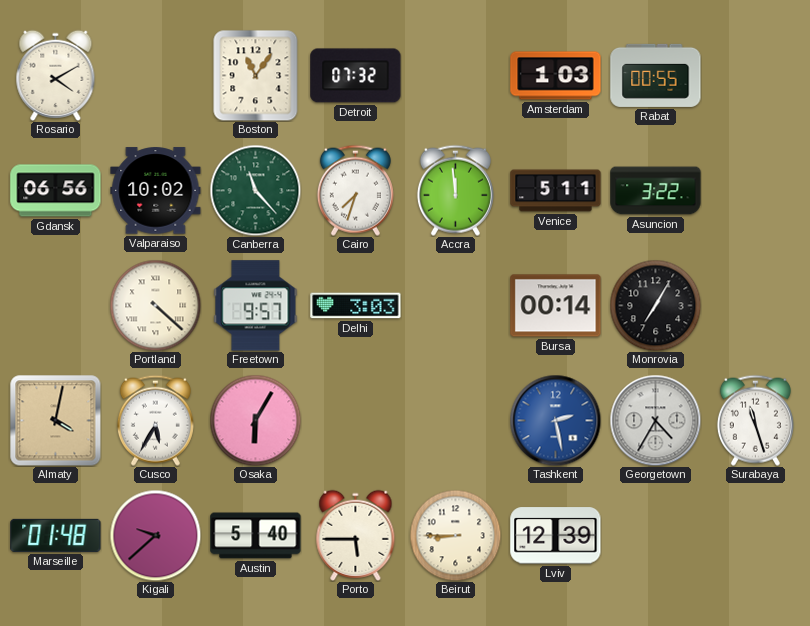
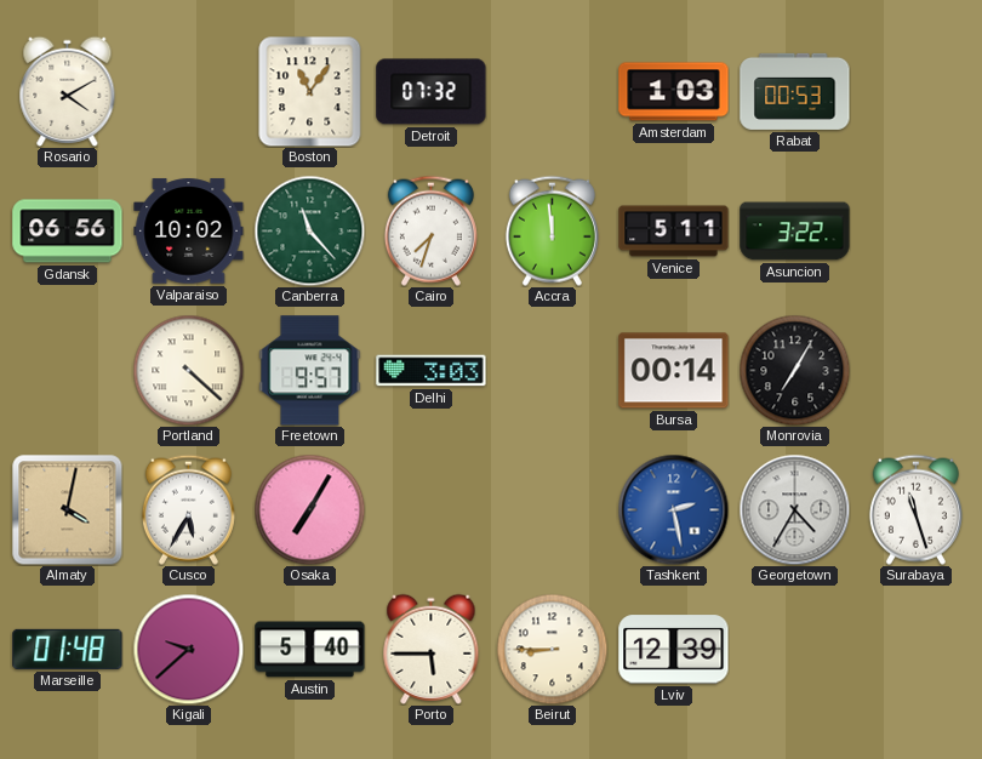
Rabat: 00:55 -> 00:53
Osaka: 6:05 -> 7:05
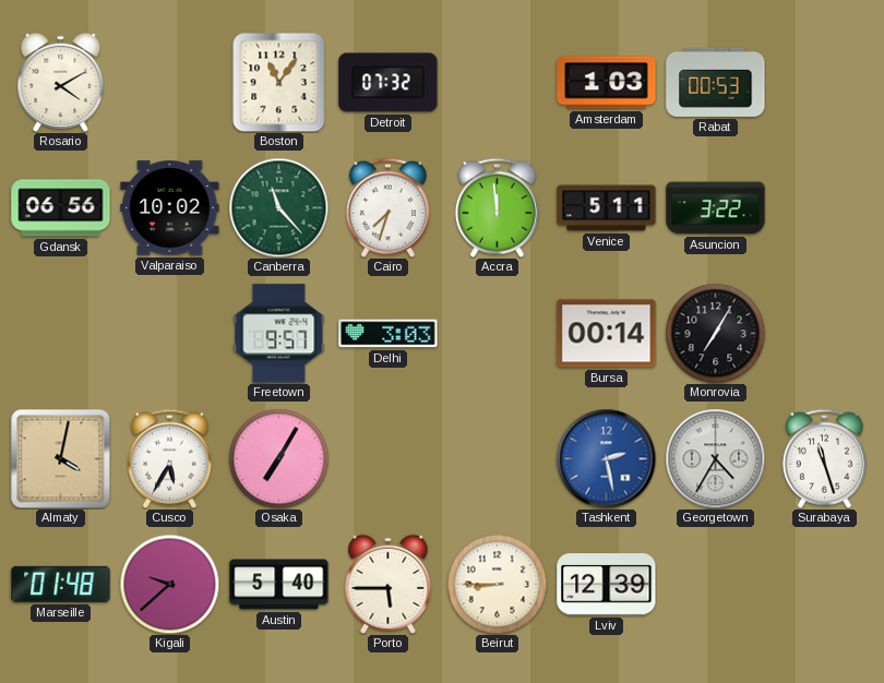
Portland: 4:22 -> none
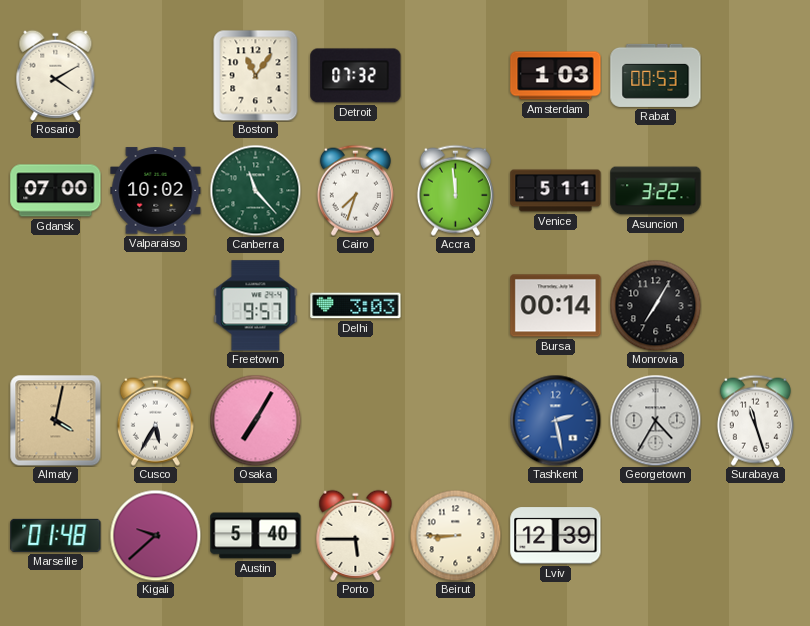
Gdansk: 06:56 -> 07:00
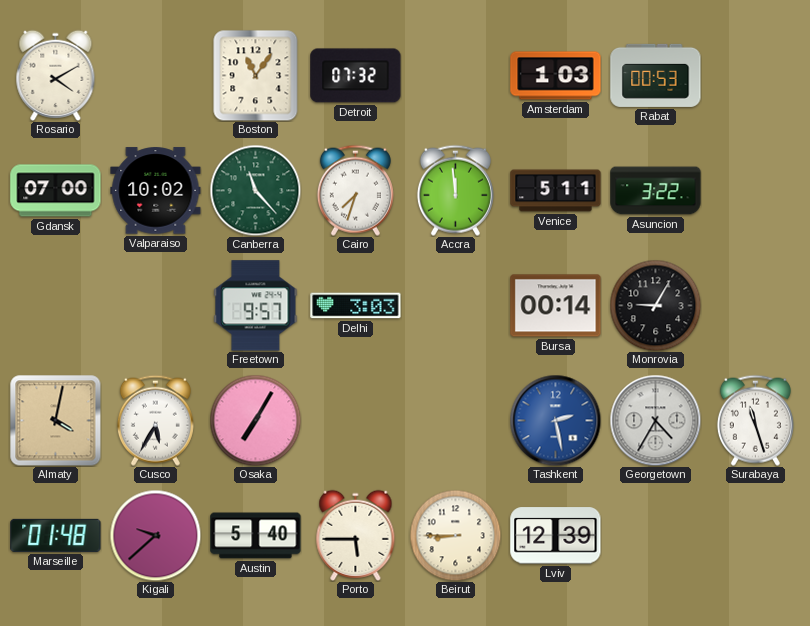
Monrovia: 7:05 -> 9:05
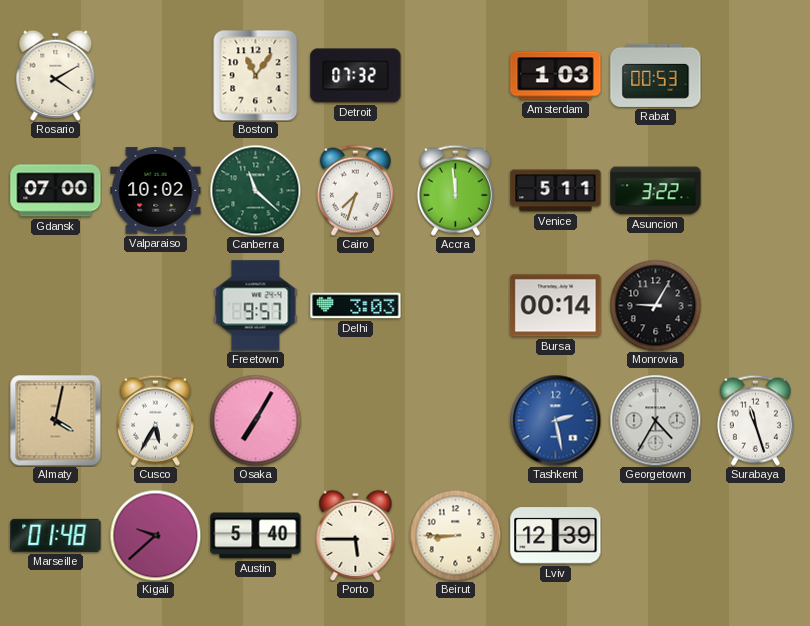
Canberra: 11:23 -> 11:22
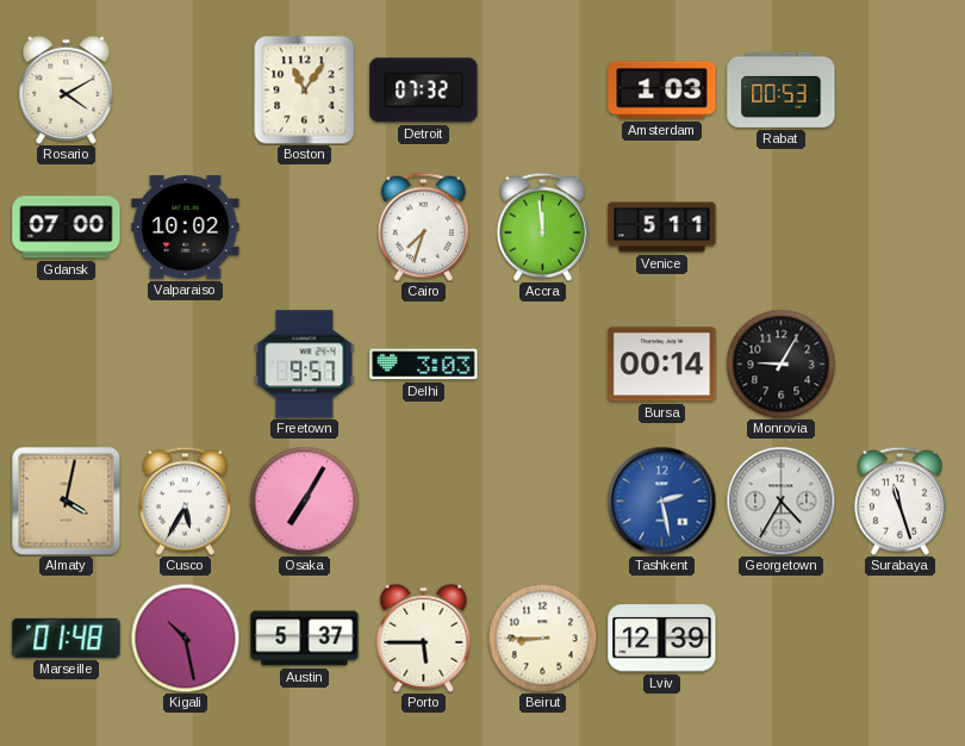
Canberra: 11:22 -> none
Asuncion: 3:22 -> none
Kigali: 9:38 -> 10:28
Austin: 5:40 -> 5:37
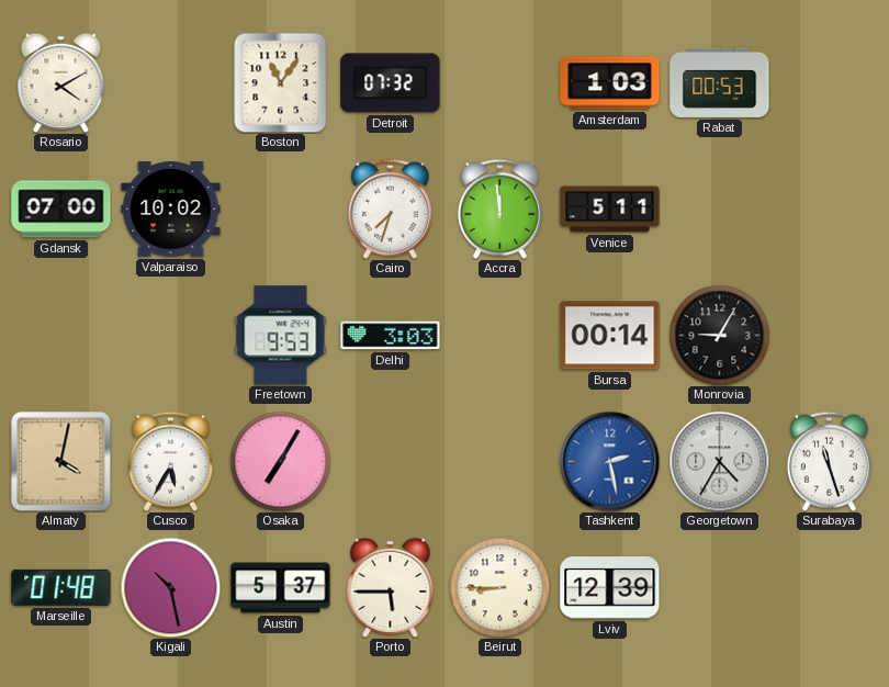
Freetown: 9:57 -> 9:53
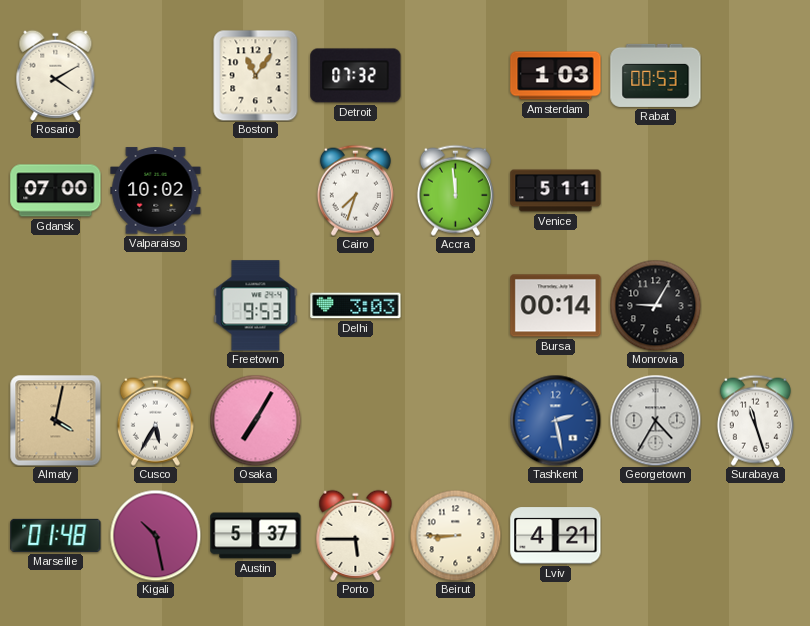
Lviv: 12:39 -> 4:21
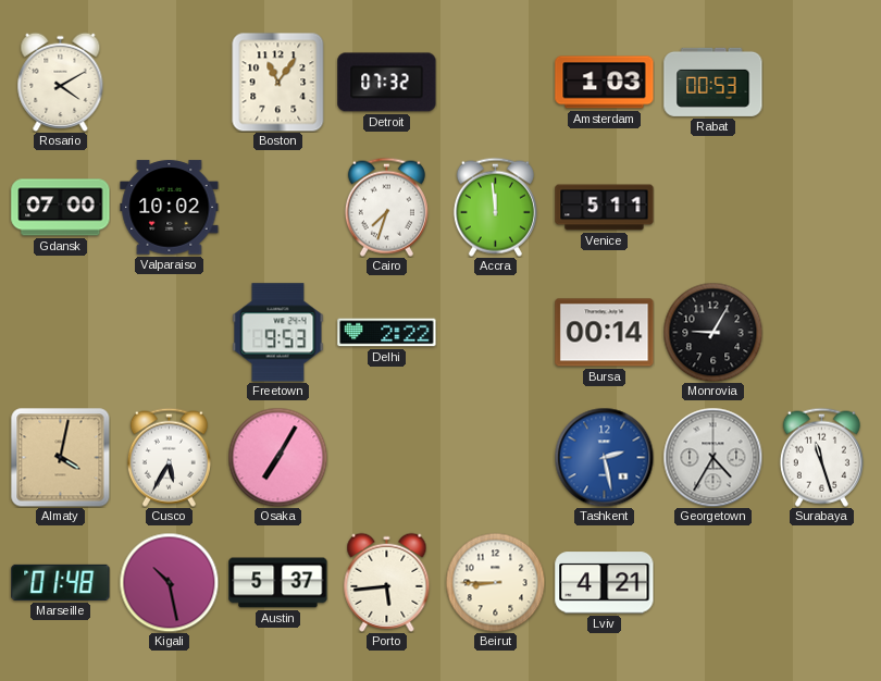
Delhi: 3:03 -> 2:22
Porto: 5:45 -> 5:44
